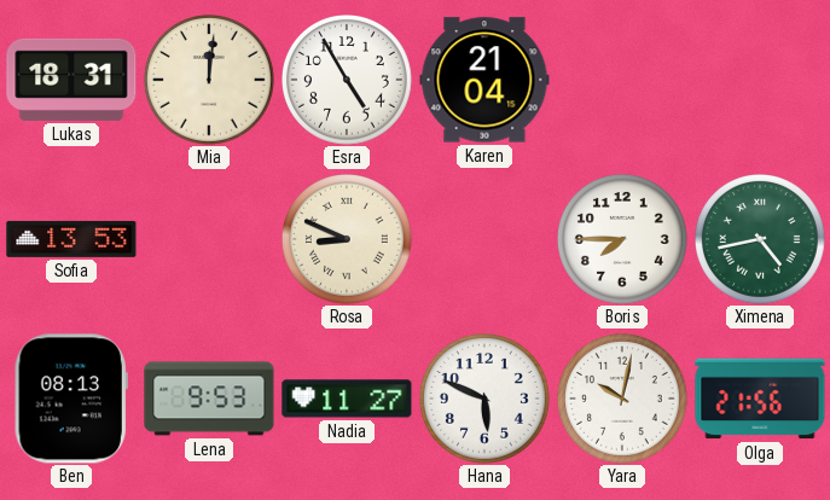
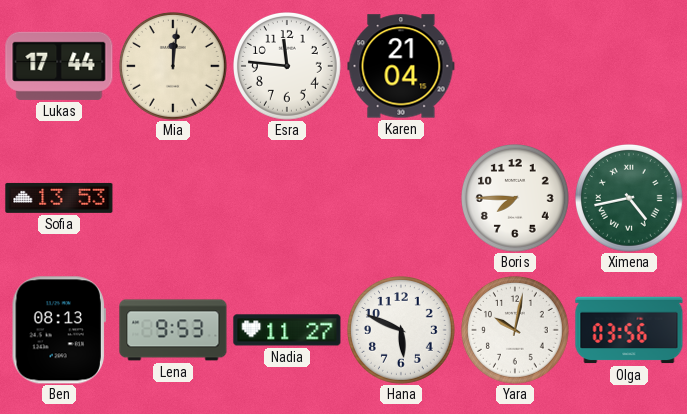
Lukas: 18:31 -> 17:44
Esra: 4:55 -> 11:46
Rosa: 8:49 -> none
Olga: 21:56 -> 03:56
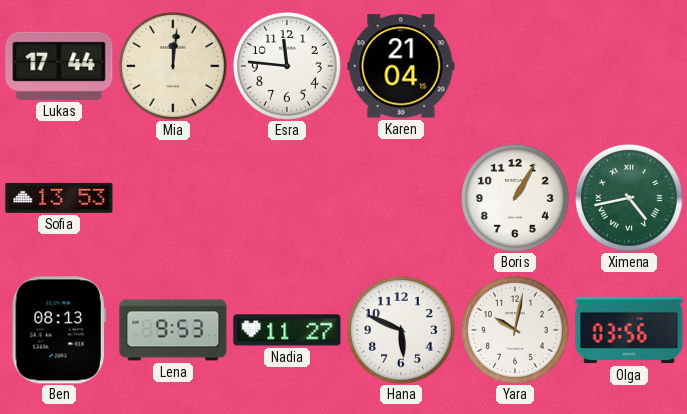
Boris: 7:45 -> 1:05
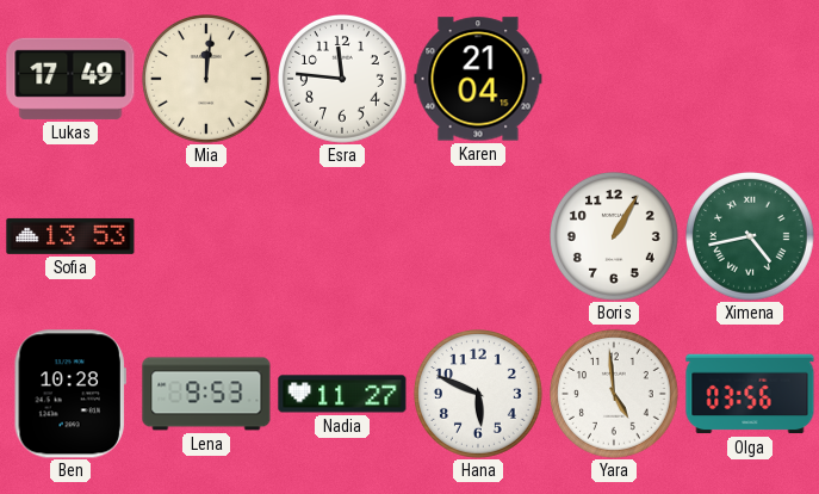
Lukas: 17:44 -> 17:49
Ben: 08:13 -> 10:28
Yara: 10:02 -> 4:59
